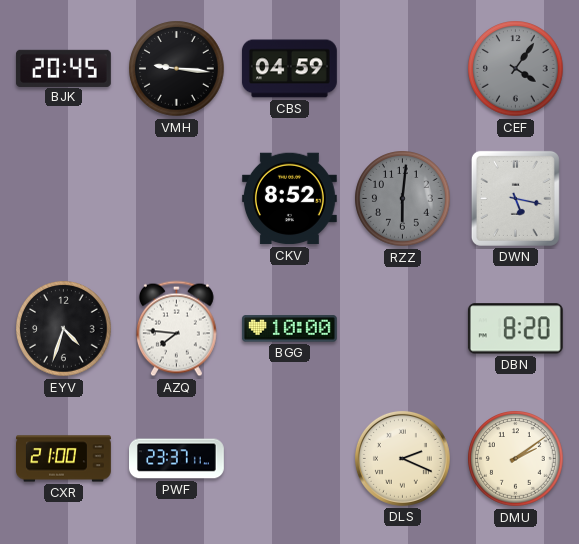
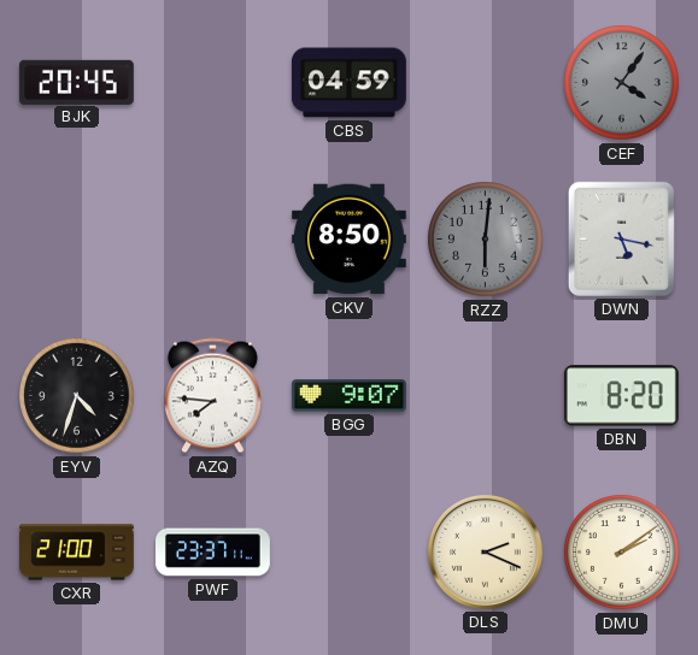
VMH: 9:16 -> none
CKV: 8:52 -> 8:50
BGG: 10:00 -> 9:07
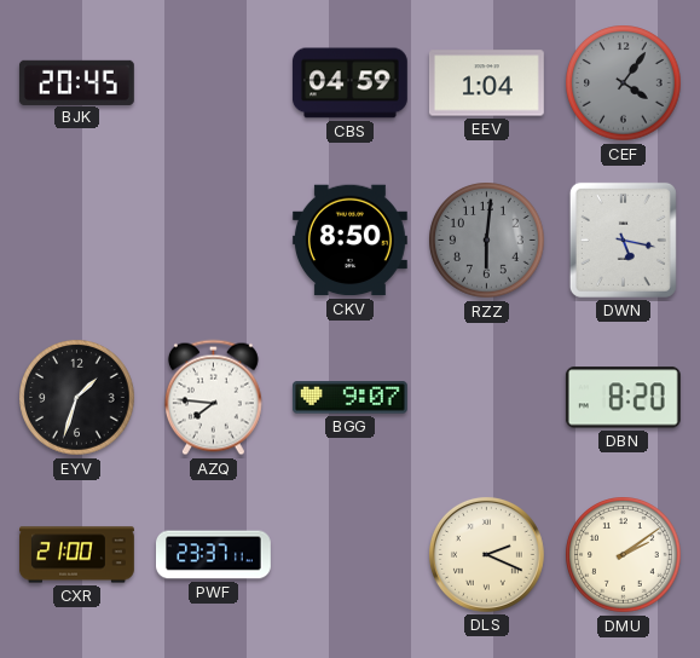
EEV: none -> 1:04
EYV: 4:33 -> 1:33
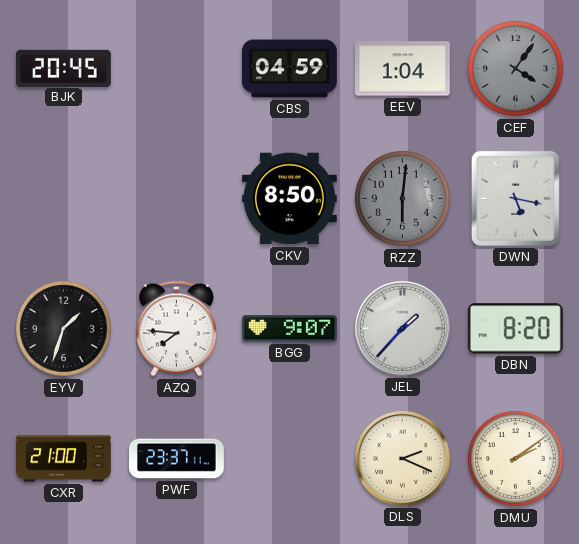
JEL: none -> 1:37
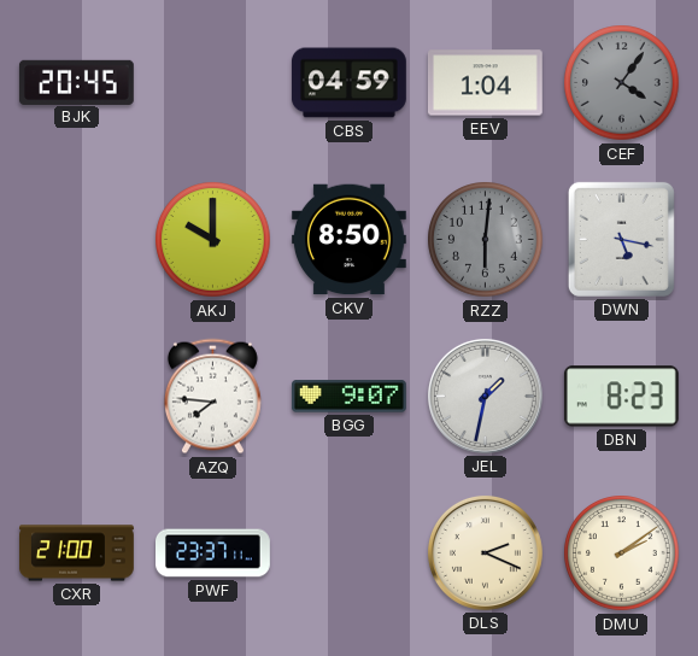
AKJ: none -> 10:00
EYV: 1:33 -> none
JEL: 1:37 -> 1:32
DBN: 8:20 -> 8:23
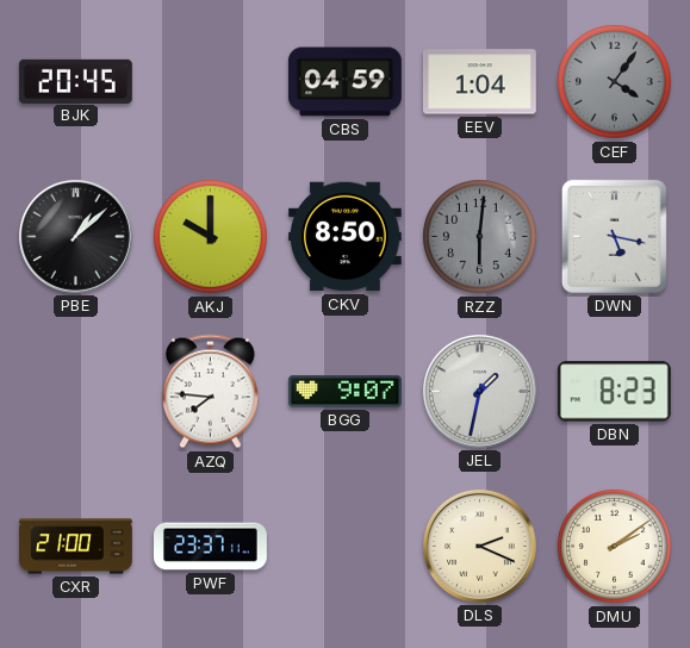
PBE: none -> 1:08
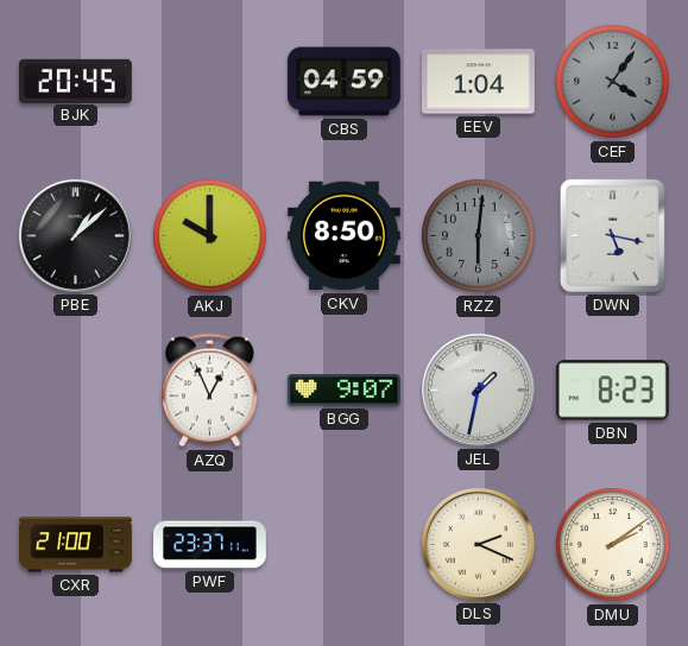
AZQ: 7:46 -> 12:56
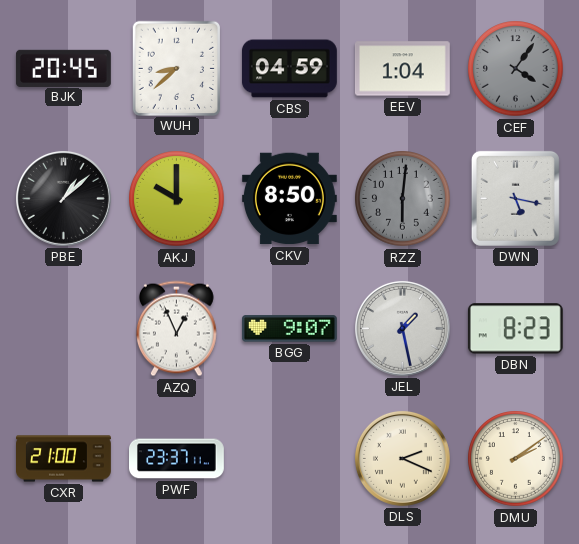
WUH: none -> 8:38
JEL: 1:32 -> 1:28
